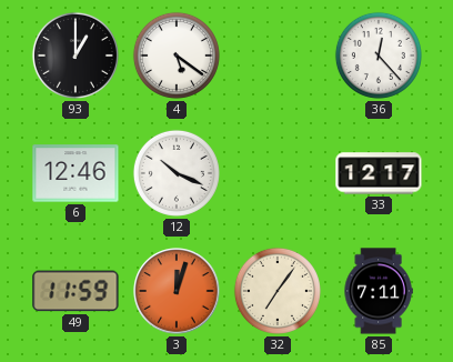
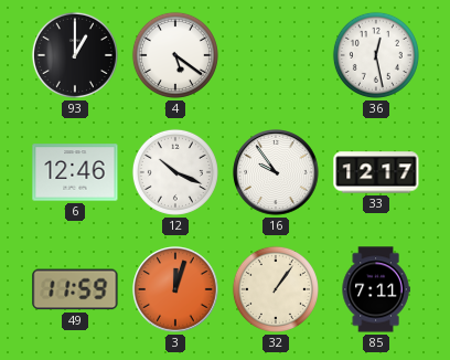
36: 12:23 -> 12:28
16: none -> 9:54
32: 7:06 -> 1:06
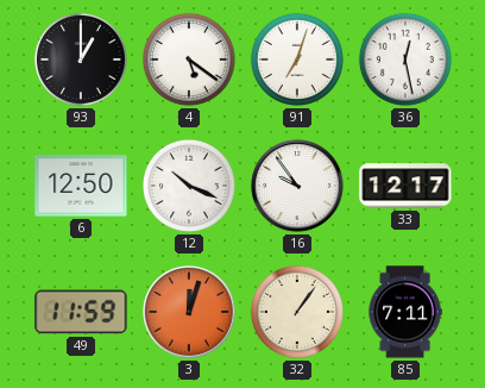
91: none -> 7:03
6: 12:46 -> 12:50
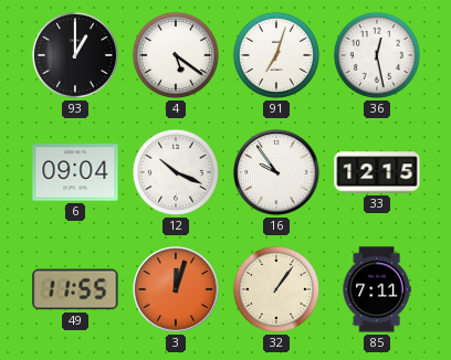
6: 12:50 -> 09:04
33: 12:17 -> 12:15
49: 11:59 -> 11:55
